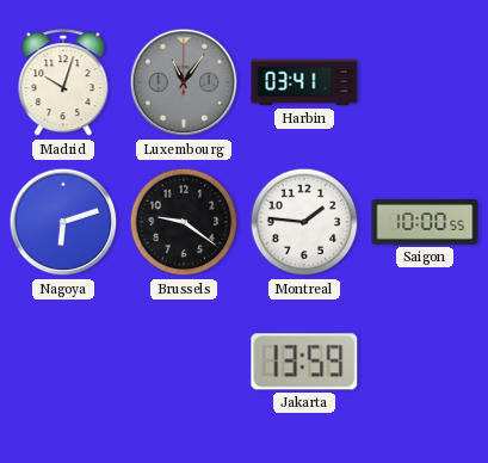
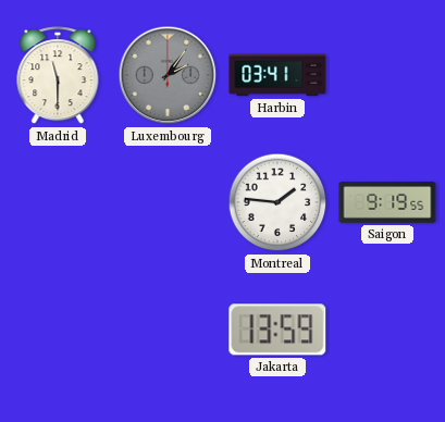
Madrid: 10:03 -> 11:30
Luxembourg: 11:06 -> 2:06
Nagoya: 6:12 -> none
Brussels: 9:21 -> none
Saigon: 10:00 -> 9:19
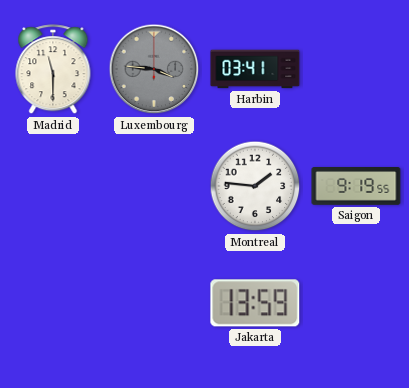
Luxembourg: 2:06 -> 3:46
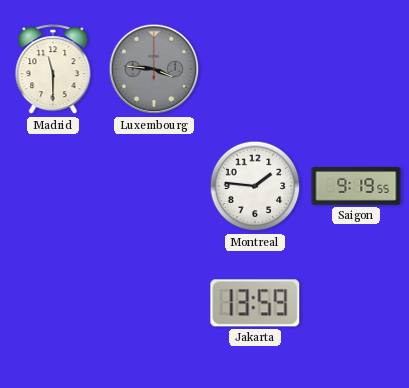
Harbin: 03:41 -> none
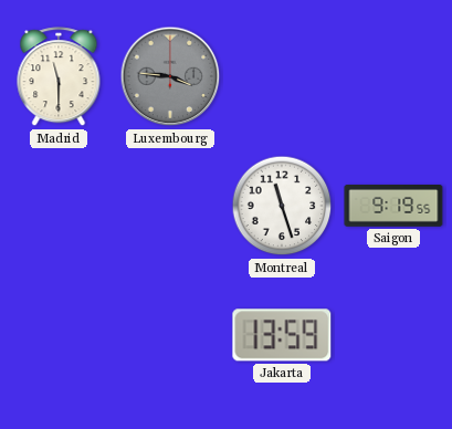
Montreal: 1:46 -> 11:27
